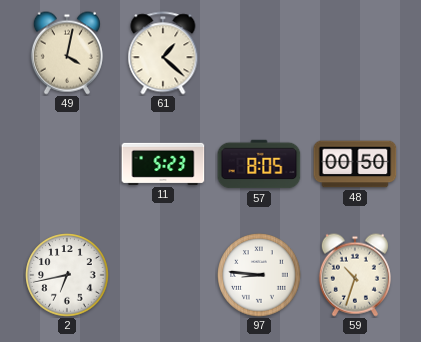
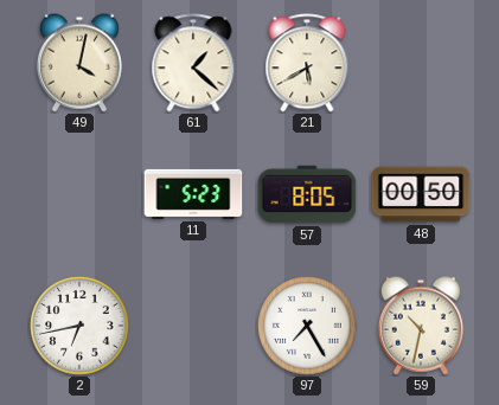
21: none -> 5:40
97: 8:46 -> 7:25
59: 10:33 -> 10:32
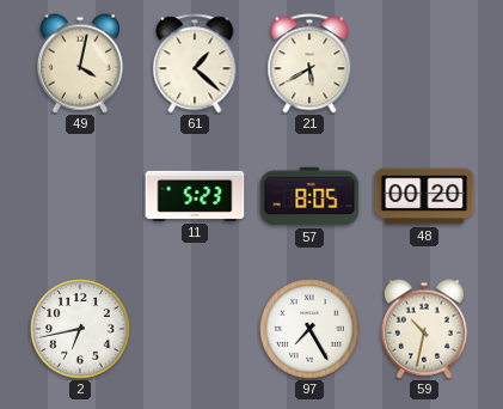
48: 00:50 -> 00:20
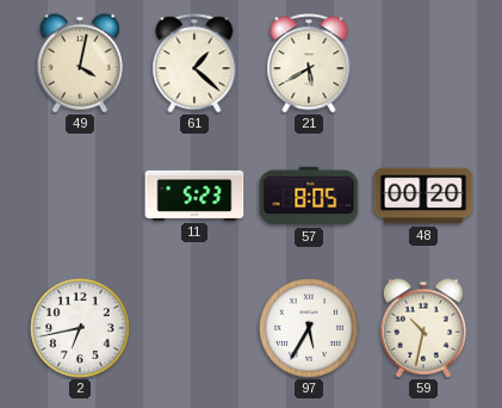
97: 7:25 -> 5:35
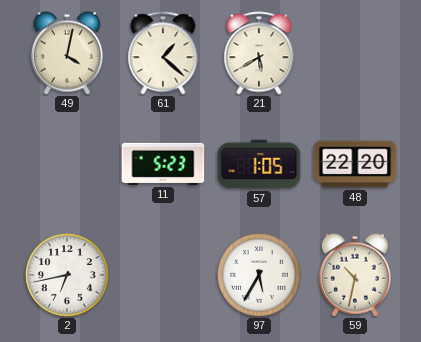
57: 8:05 -> 1:05
48: 00:20 -> 22:20
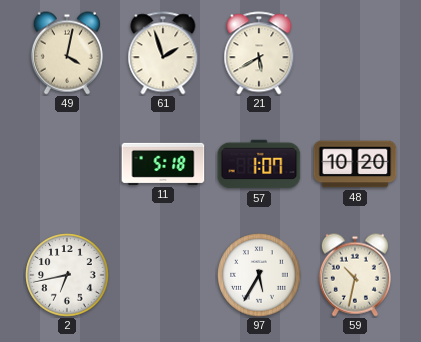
61: 1:22 -> 1:57
11: 5:23 -> 5:18
57: 1:05 -> 1:07
48: 22:20 -> 10:20
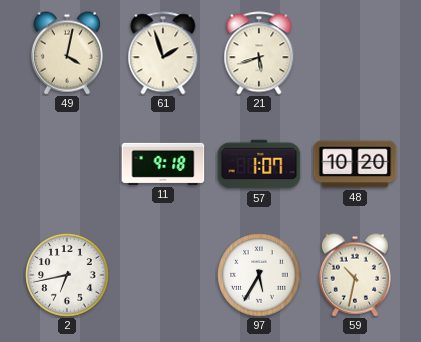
21: 5:40 -> 5:42
11: 5:18 -> 9:18
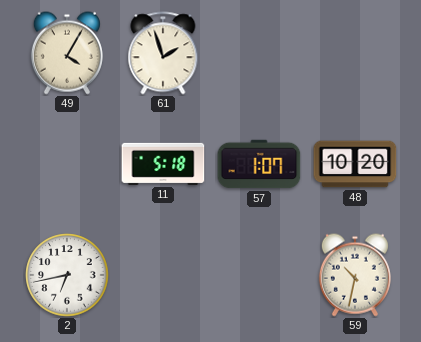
49: 4:02 -> 4:05
21: 5:42 -> none
11: 9:18 -> 5:18
97: 5:35 -> none
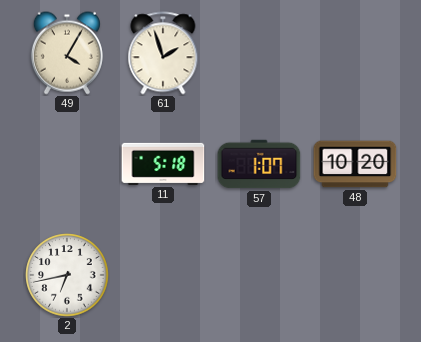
59: 10:32 -> none
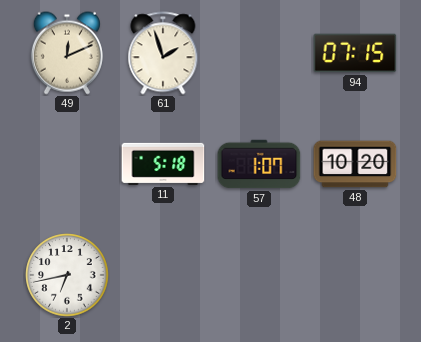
49: 4:05 -> 12:11
94: none -> 07:15
